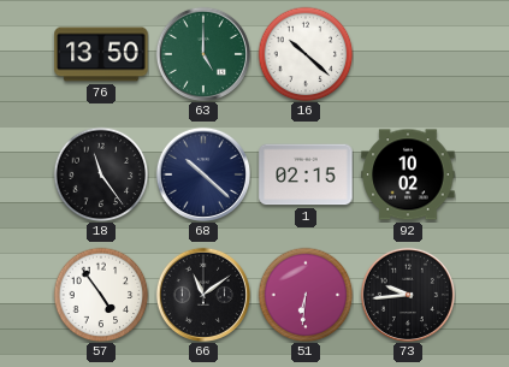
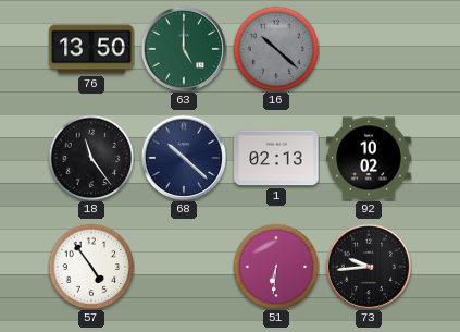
16 dial: white -> grey
1: 02:15 -> 02:13
66: 11:09 -> none
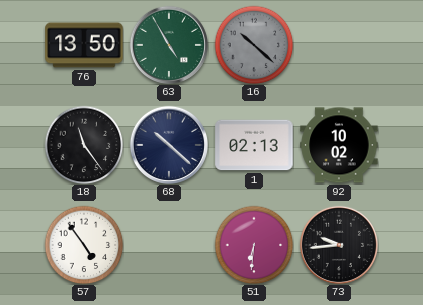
63: 5:00 -> 4:55
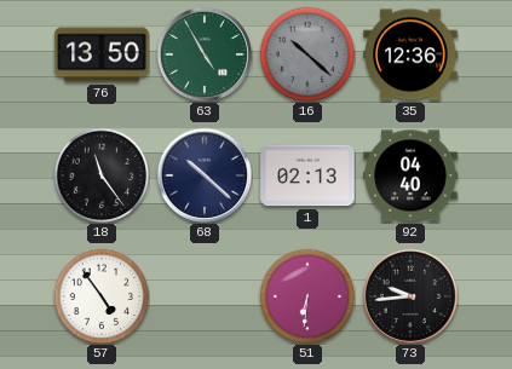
35: none -> 12:36
92: 10:02 -> 04:40
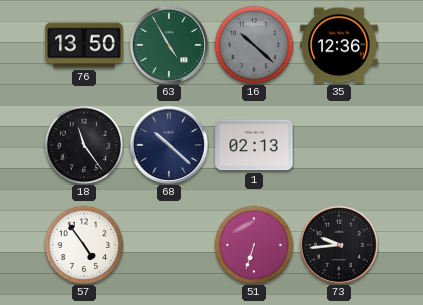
92: 04:40 -> none
51: 6:31 -> 6:33
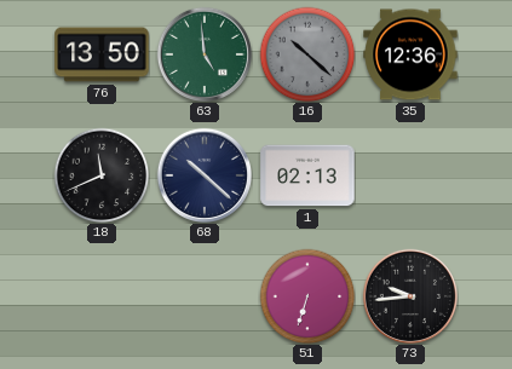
63: 4:55 -> 4:59
18: 11:24 -> 11:41
57: 4:54 -> none
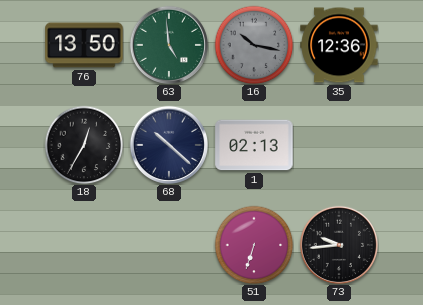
16: 10:22 -> 10:17
18: 11:41 -> 12:35
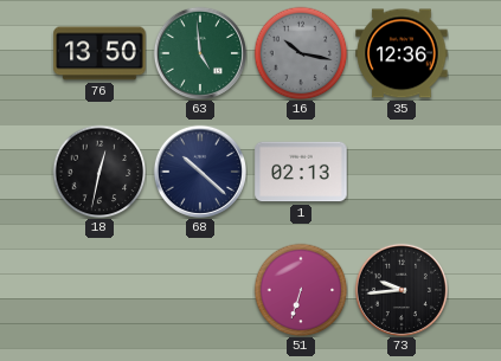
18: 12:35 -> 12:32
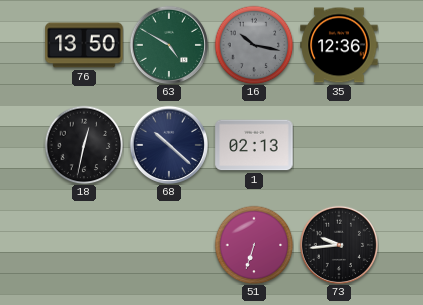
63: 4:59 -> 4:50
